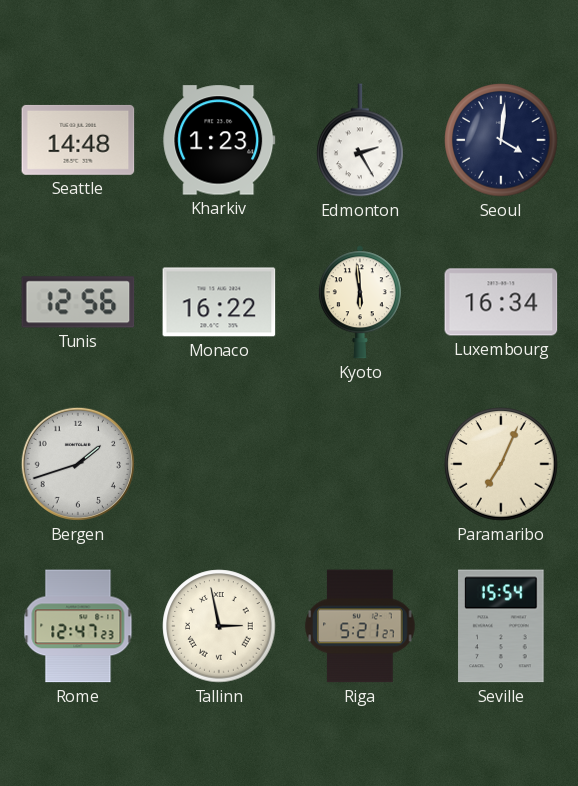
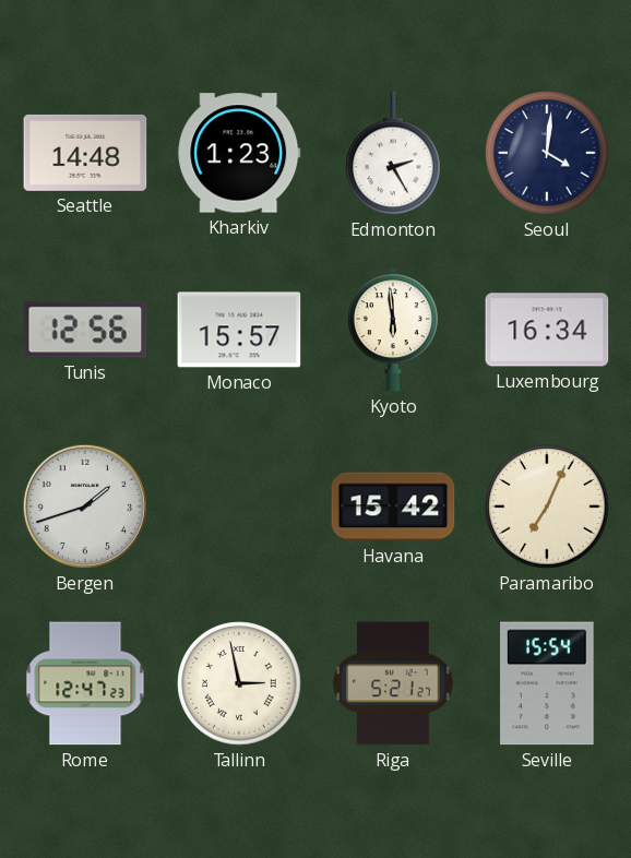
Monaco: 16:22 -> 15:57
Havana: none -> 15:42
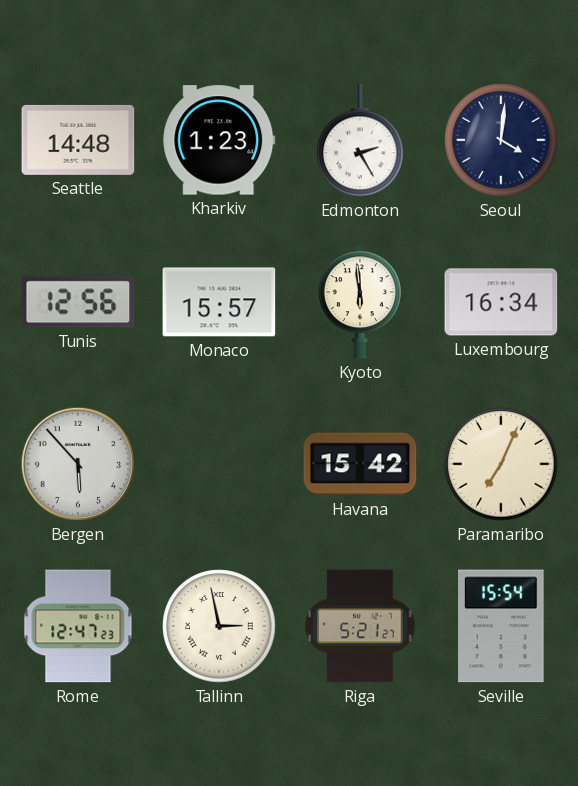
Bergen: 1:42 -> 5:53
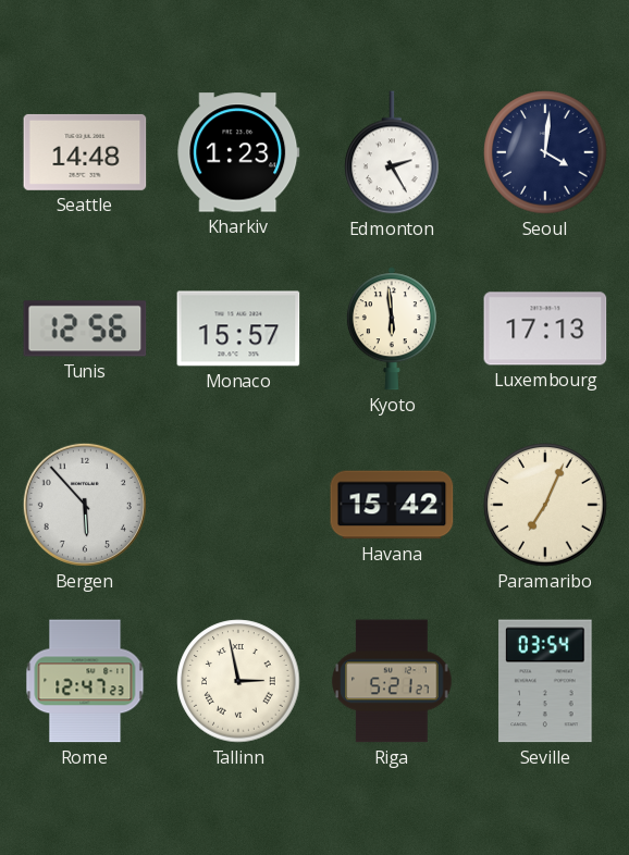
Luxembourg: 16:34 -> 17:13
Seville: 15:54 -> 03:54
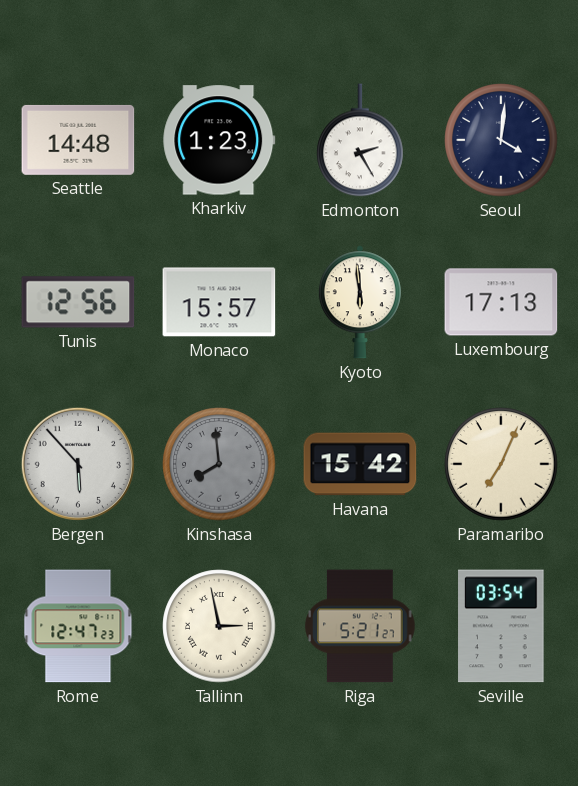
Kinshasa: none -> 7:59
